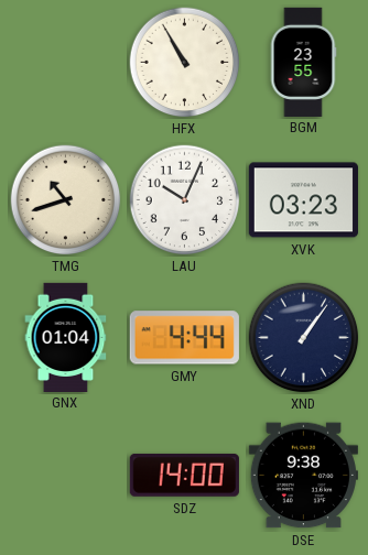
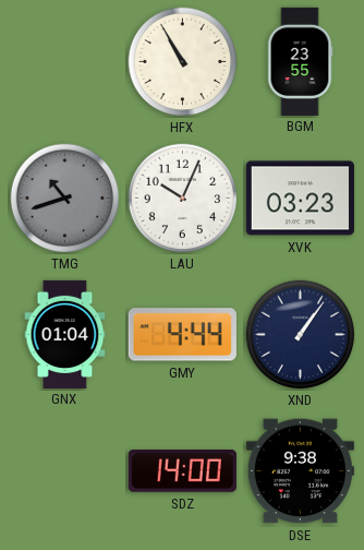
TMG dial: cream -> grey
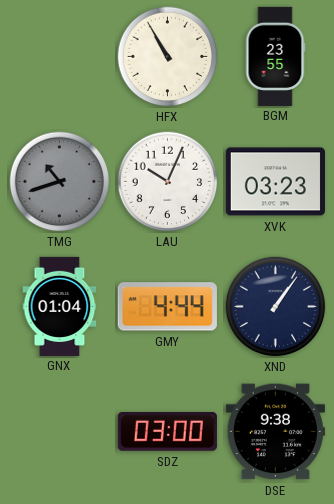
SDZ: 14:00 -> 03:00
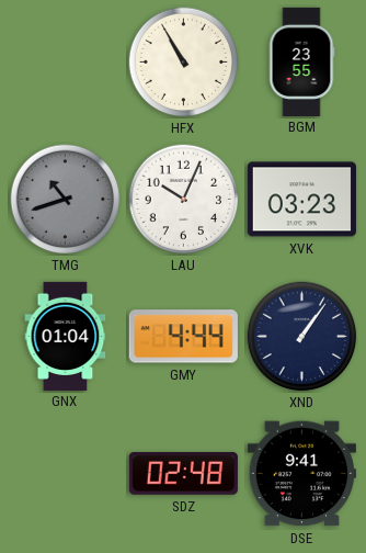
SDZ: 03:00 -> 02:48
DSE: 9:38 -> 9:41
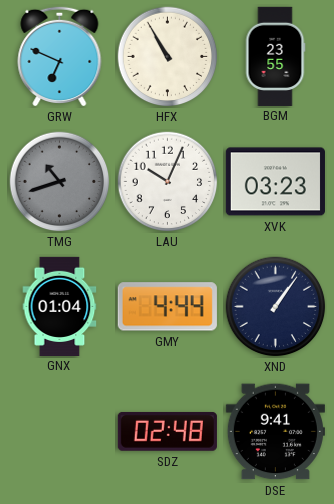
GRW: none -> 6:49
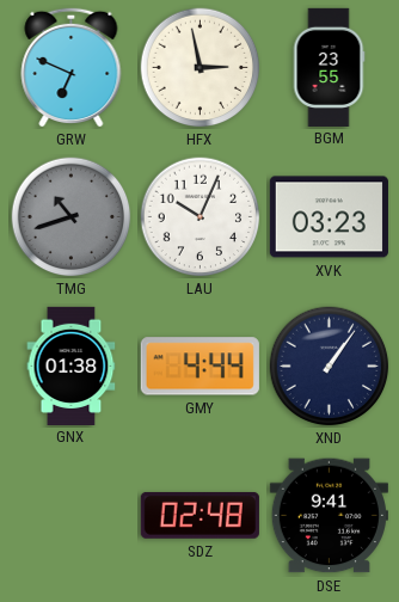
HFX: 10:55 -> 2:58
GNX: 01:04 -> 01:38
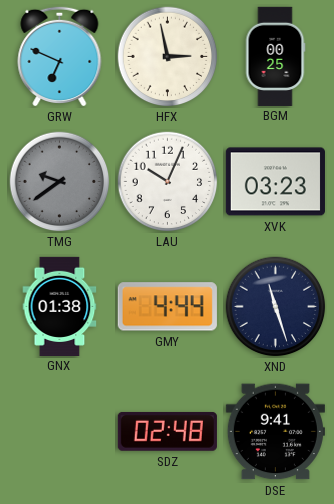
BGM: 23:55 -> 00:25
TMG: 10:42 -> 9:39
XND: 1:06 -> 11:27
